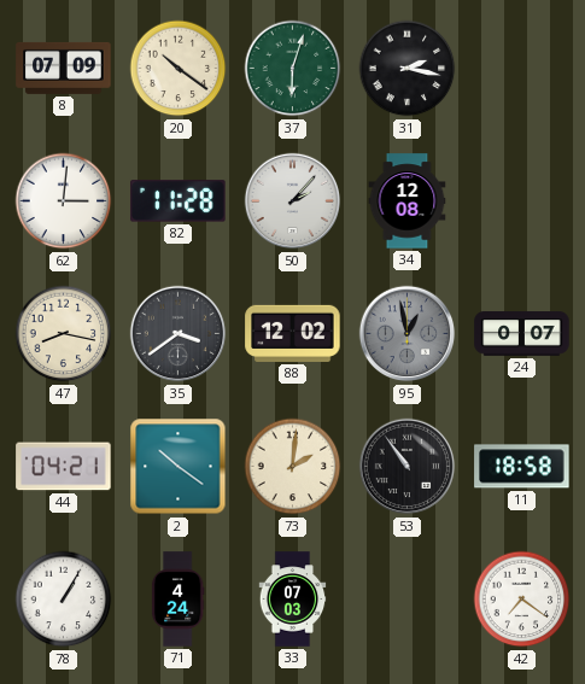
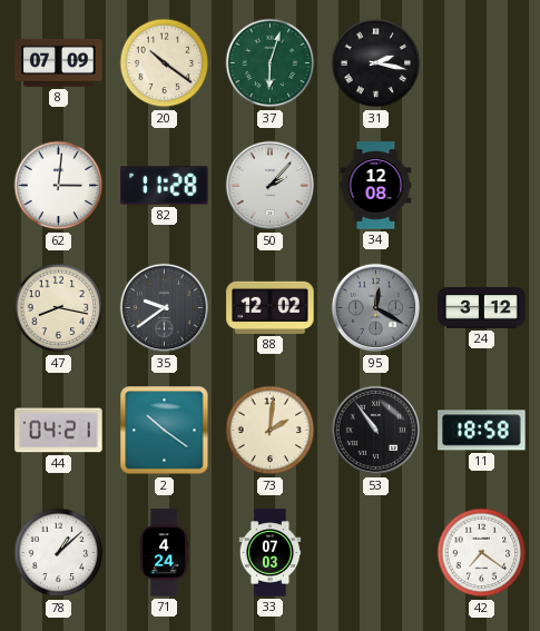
35: 3:39 -> 9:39
95: 12:58 -> 12:20
24: 0:07 -> 3:12
78: 1:05 -> 1:08
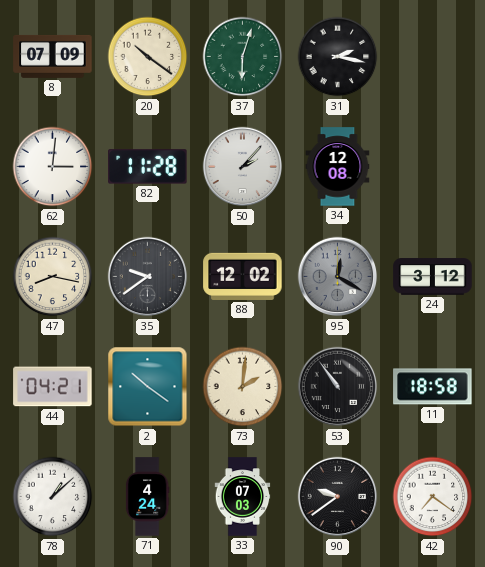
90: none -> 9:39
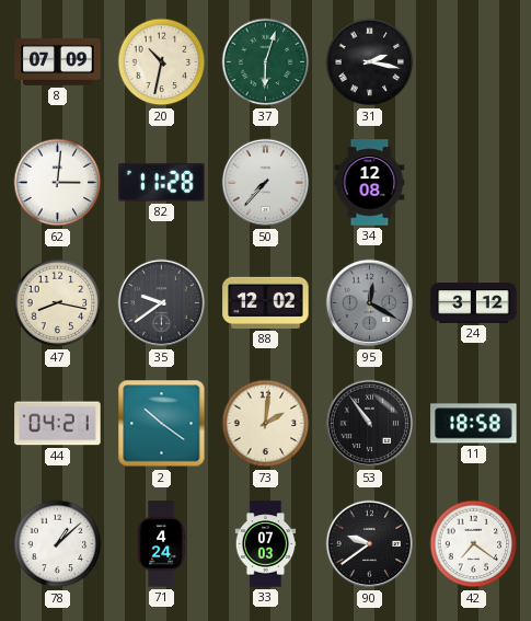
20: 10:21 -> 10:32
50: 2:07 -> 7:37
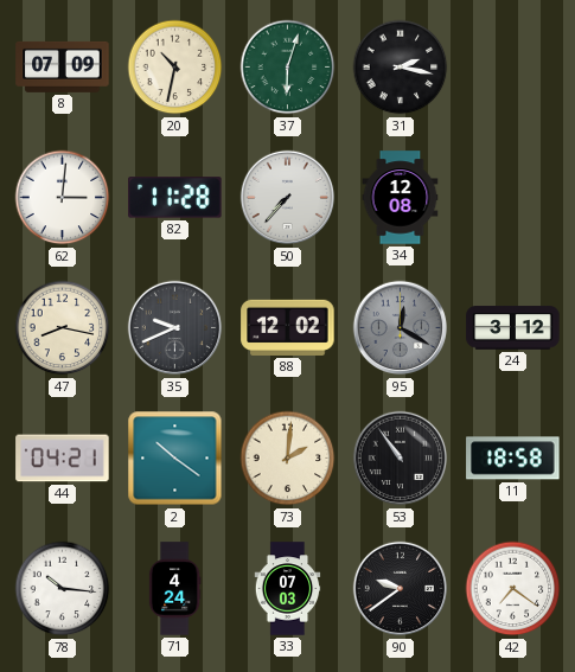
35: 9:39 -> 9:41
78: 1:08 -> 10:16
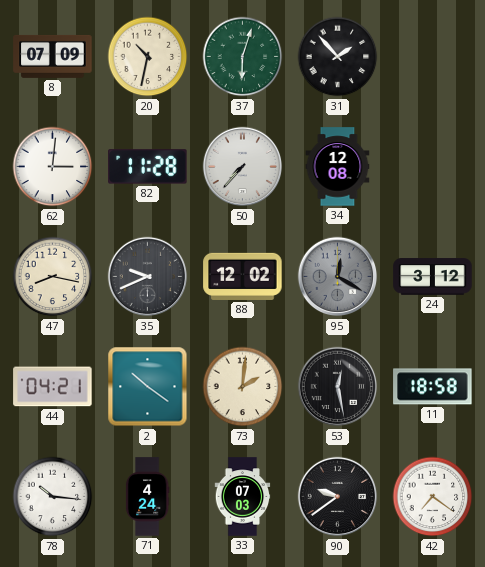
31: 2:17 -> 1:53
53: 10:54 -> 12:28
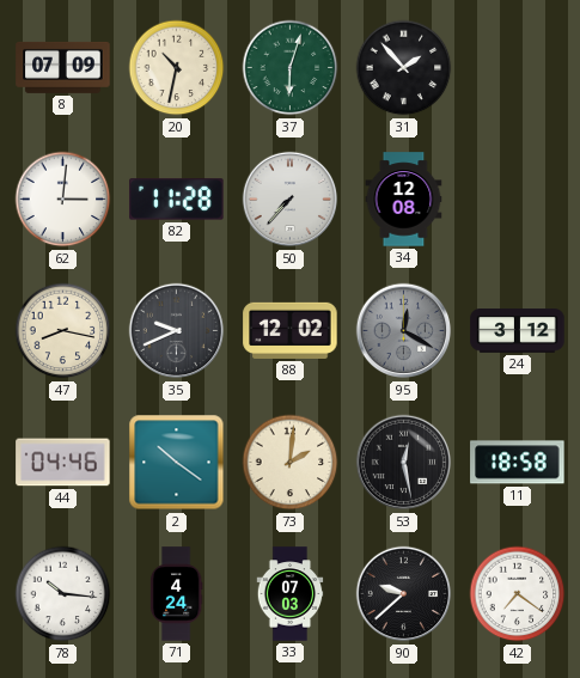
44: 04:21 -> 04:46
90: 9:39 -> 9:38
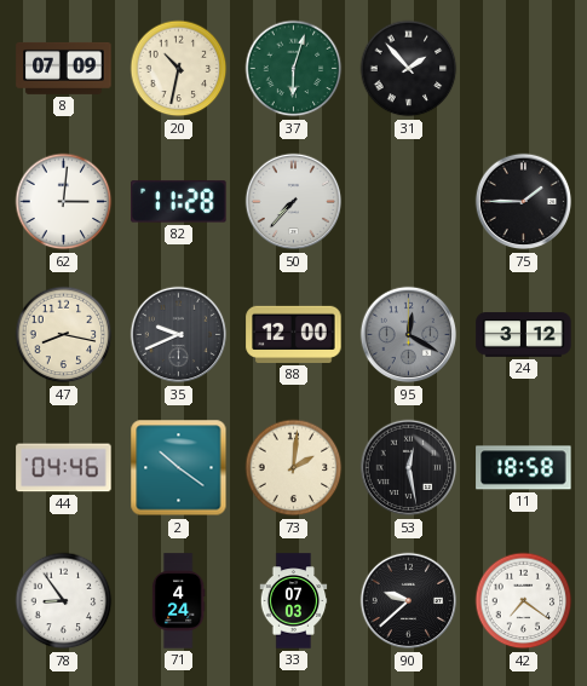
34: 12:08 -> none
75: none -> 1:45
88: 12:02 -> 12:00
78: 10:16 -> 8:54
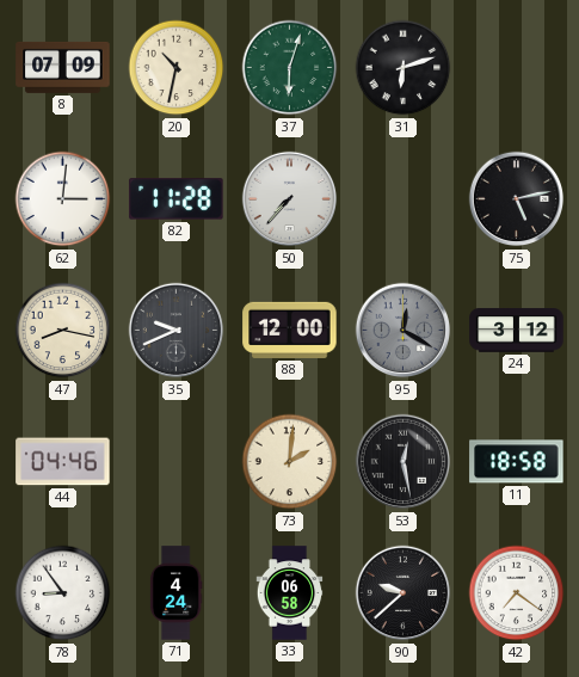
31: 1:53 -> 6:12
75: 1:45 -> 5:13
2: 10:21 -> none
33: 07:03 -> 06:58
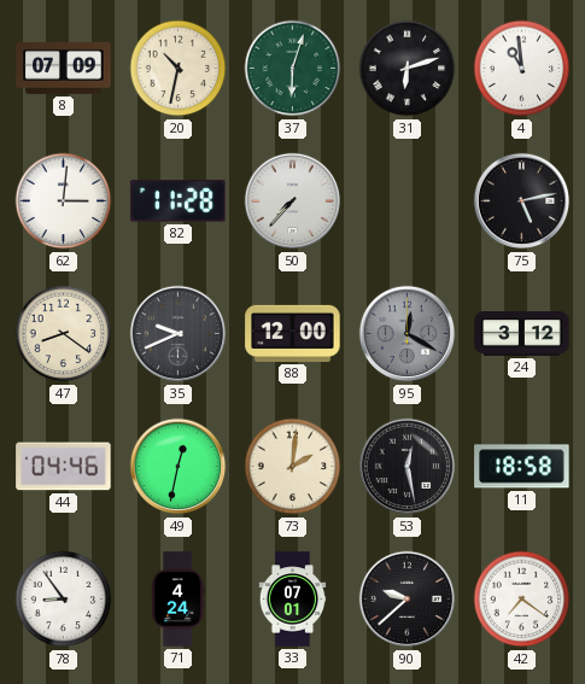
4: none -> 10:59
47: 8:17 -> 8:21
49: none -> 12:32
33: 06:58 -> 07:01
